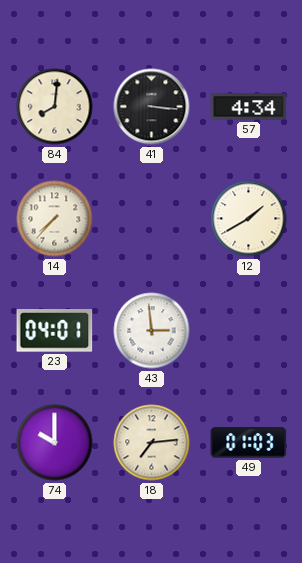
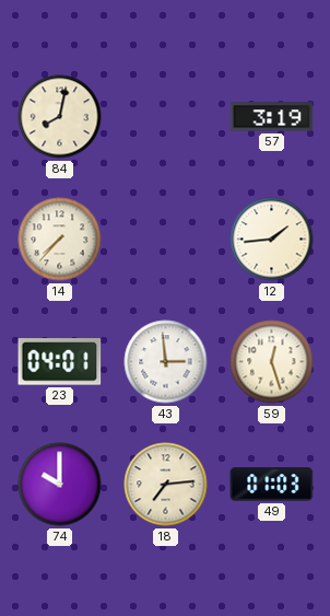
84: 8:01 -> 8:02
41: 3:16 -> none
57: 4:34 -> 3:19
12: 1:40 -> 1:44
59: none -> 12:27
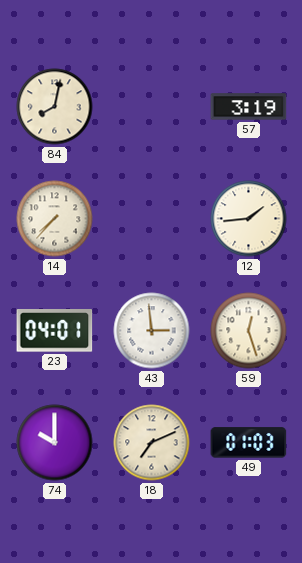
18: 7:14 -> 7:11
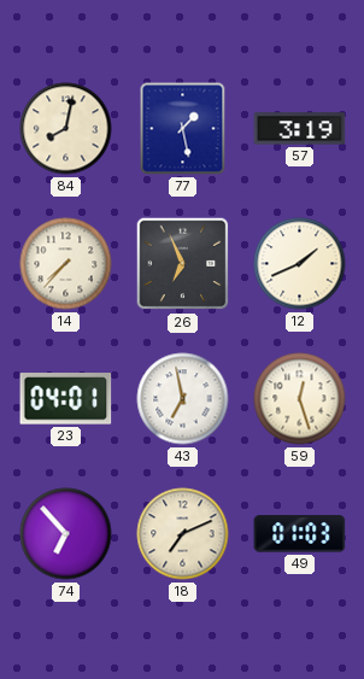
77: none -> 1:28
26: none -> 6:56
12: 1:44 -> 1:41
43: 2:59 -> 6:58
74: 10:00 -> 6:53
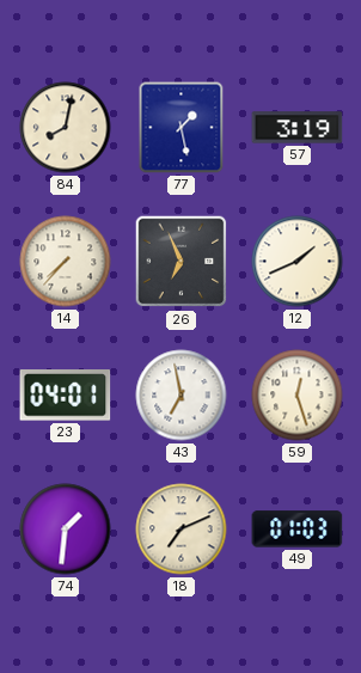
74: 6:53 -> 1:31
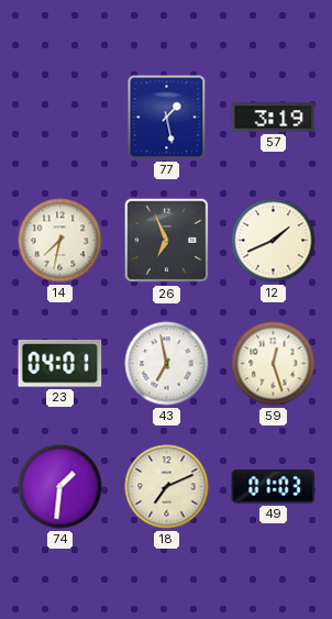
84: 8:02 -> none
14: 7:37 -> 7:32
